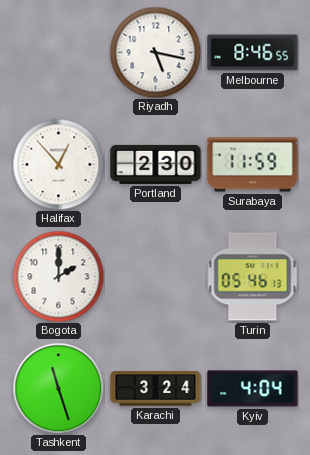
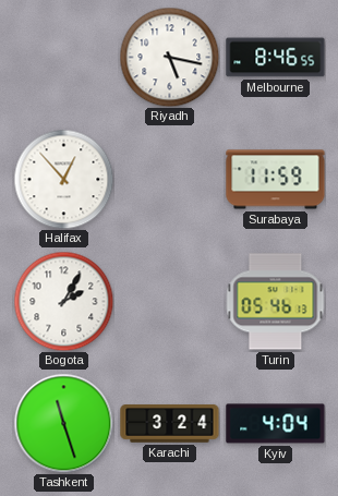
Portland: 2:30 -> none
Bogota: 2:00 -> 2:05
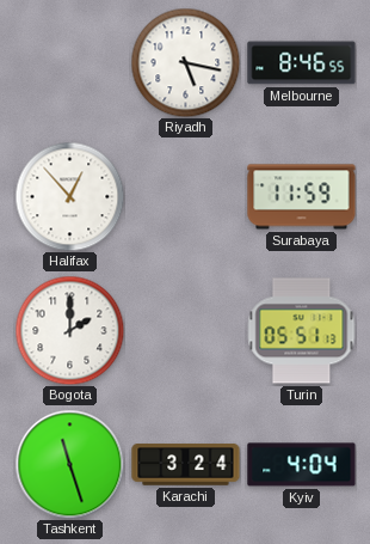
Bogota: 2:05 -> 2:00
Turin: 05:46 -> 05:51
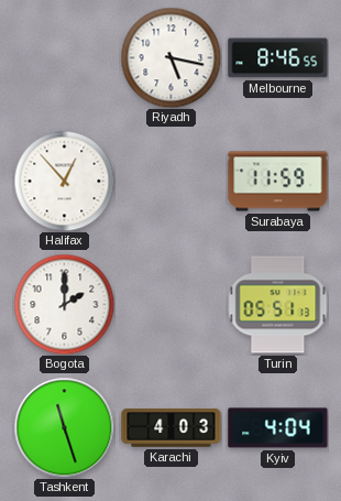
Karachi: 3:24 -> 4:03
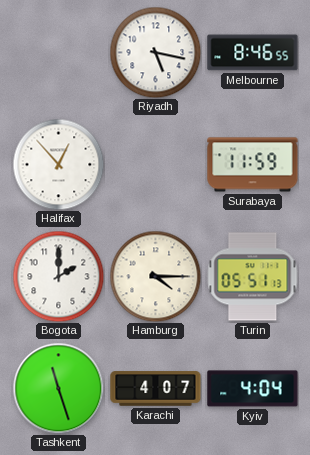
Hamburg: none -> 4:15
Karachi: 4:03 -> 4:07
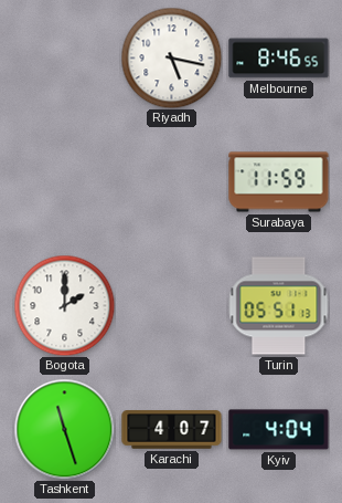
Halifax: 12:53 -> none
Hamburg: 4:15 -> none
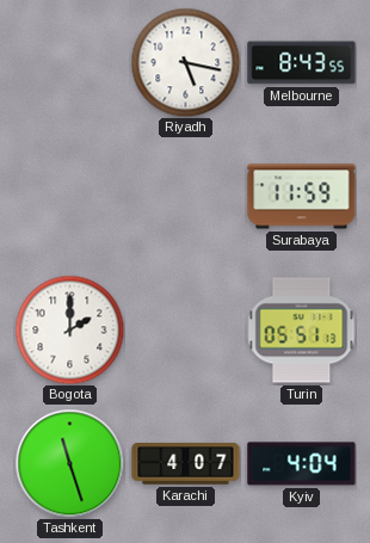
Melbourne: 8:46 -> 8:43
